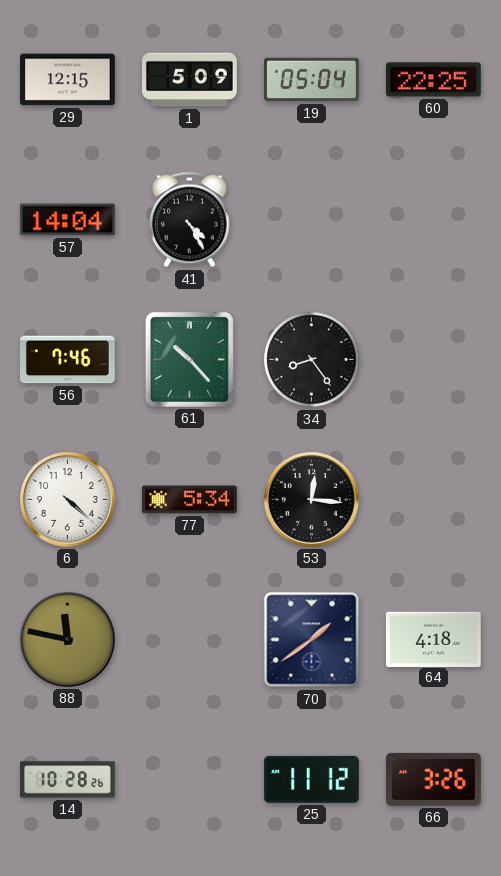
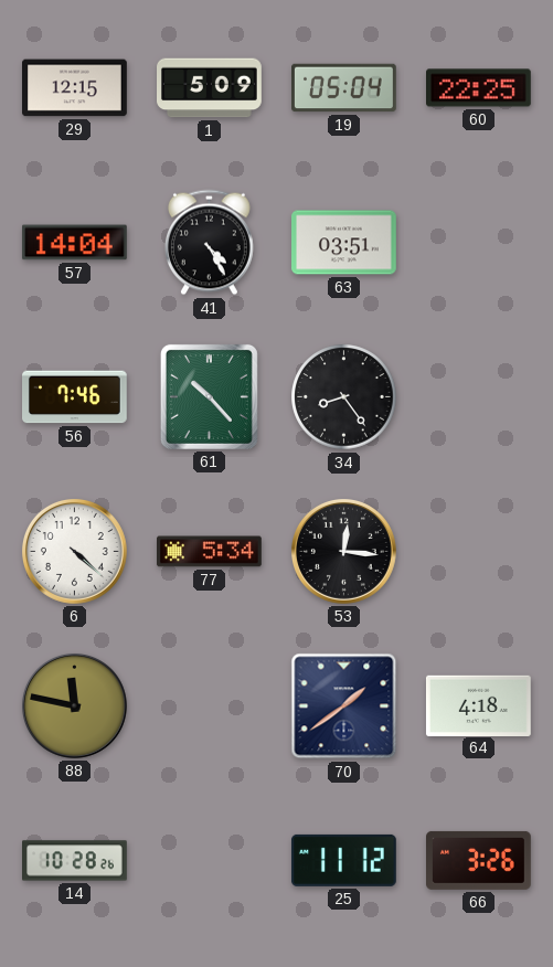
63: none -> 03:51
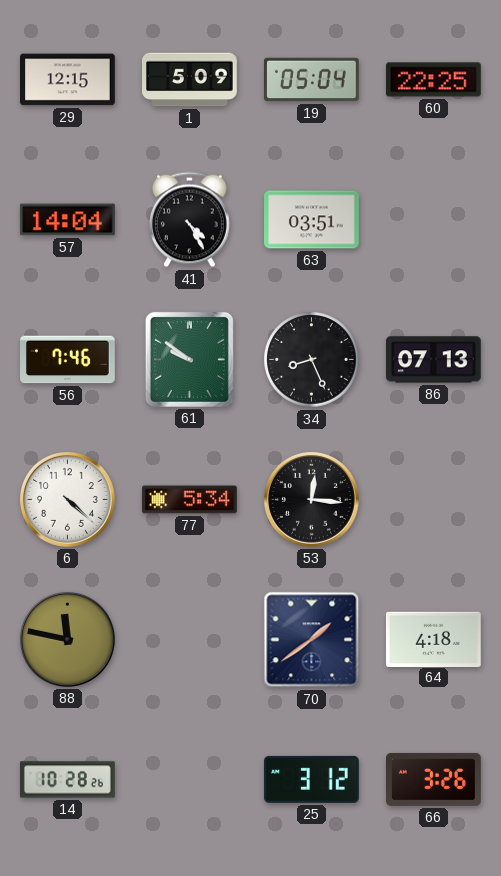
61: 10:23 -> 9:51
34: 8:24 -> 8:26
86: none -> 07:13
25: 11:12 -> 3:12
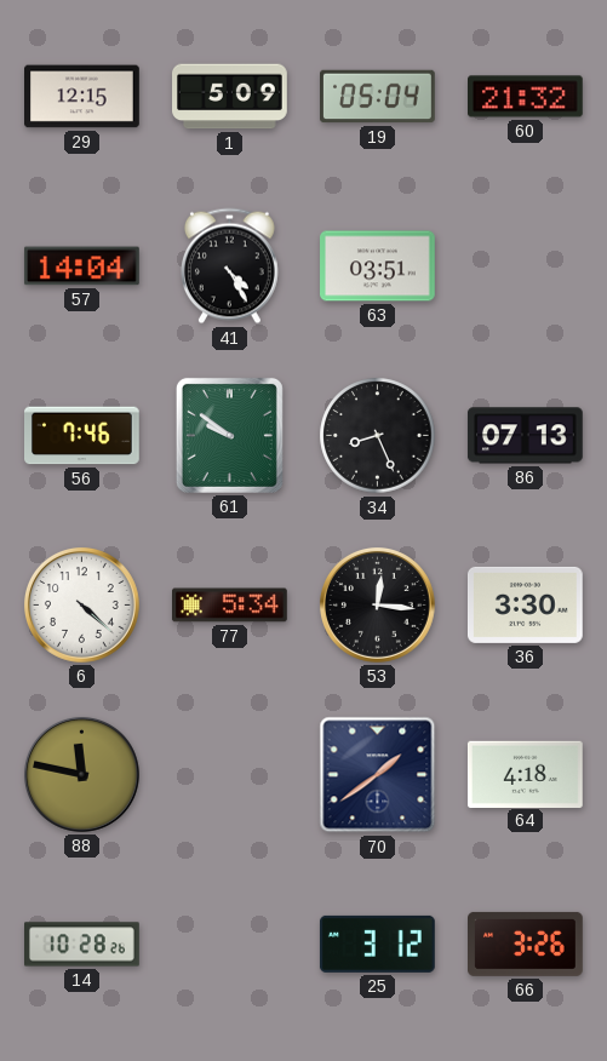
60: 22:25 -> 21:32
36: none -> 3:30
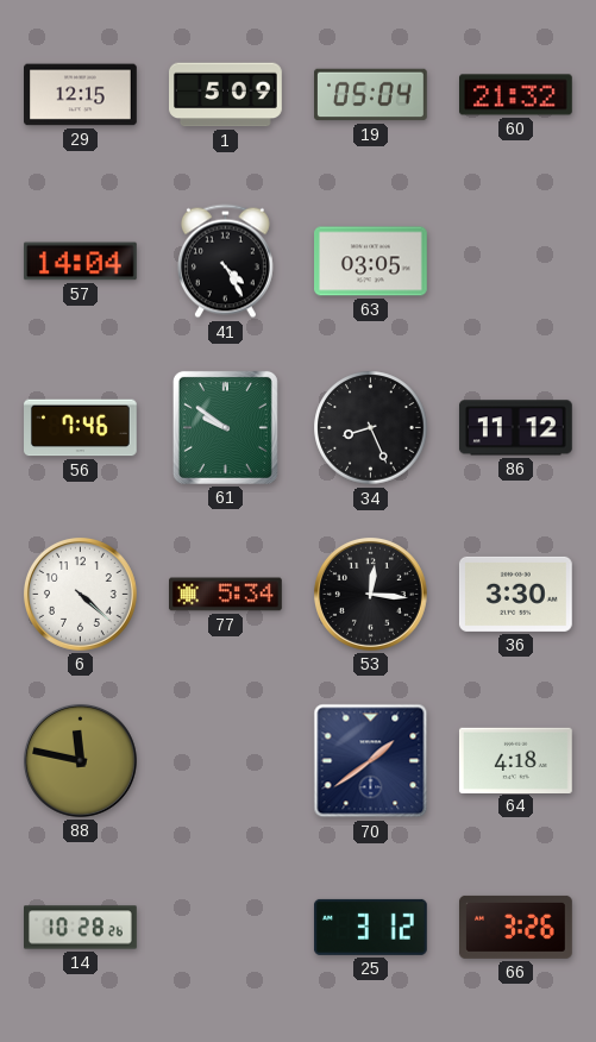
63: 03:51 -> 03:05
86: 07:13 -> 11:12
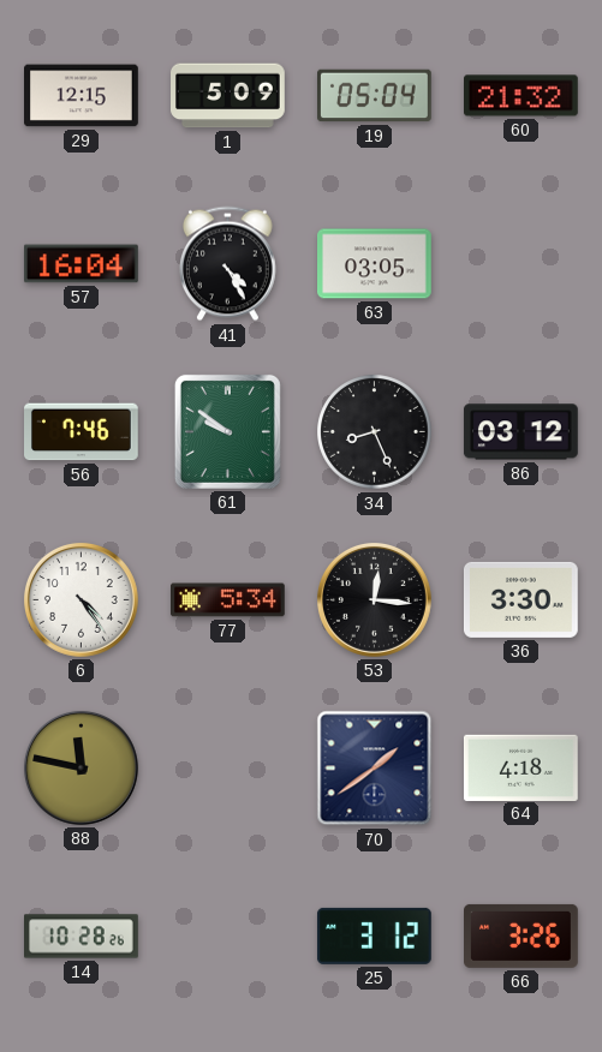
57: 14:04 -> 16:04
86: 11:12 -> 03:12
6: 4:22 -> 4:24
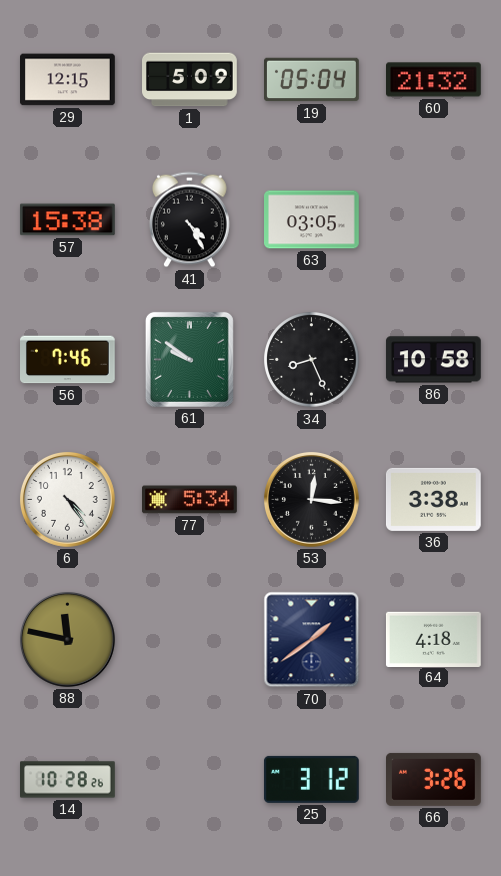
57: 16:04 -> 15:38
86: 03:12 -> 10:58
36: 3:30 -> 3:38
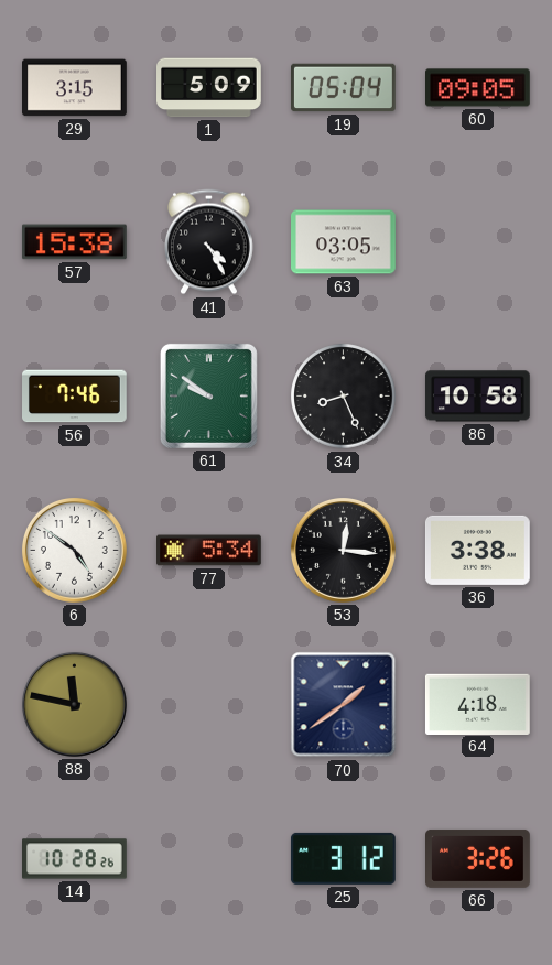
29: 12:15 -> 3:15
60: 21:32 -> 09:05
6: 4:24 -> 4:51
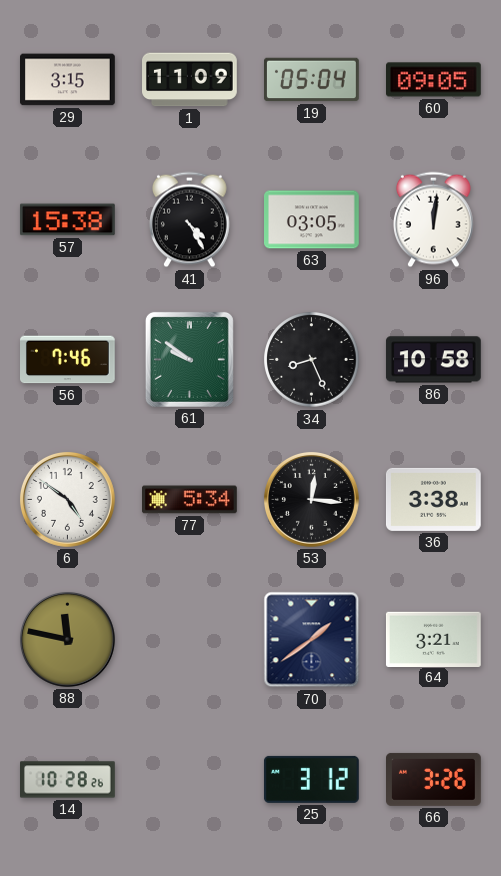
1: 5:09 -> 11:09
96: none -> 12:01
64: 4:18 -> 3:21
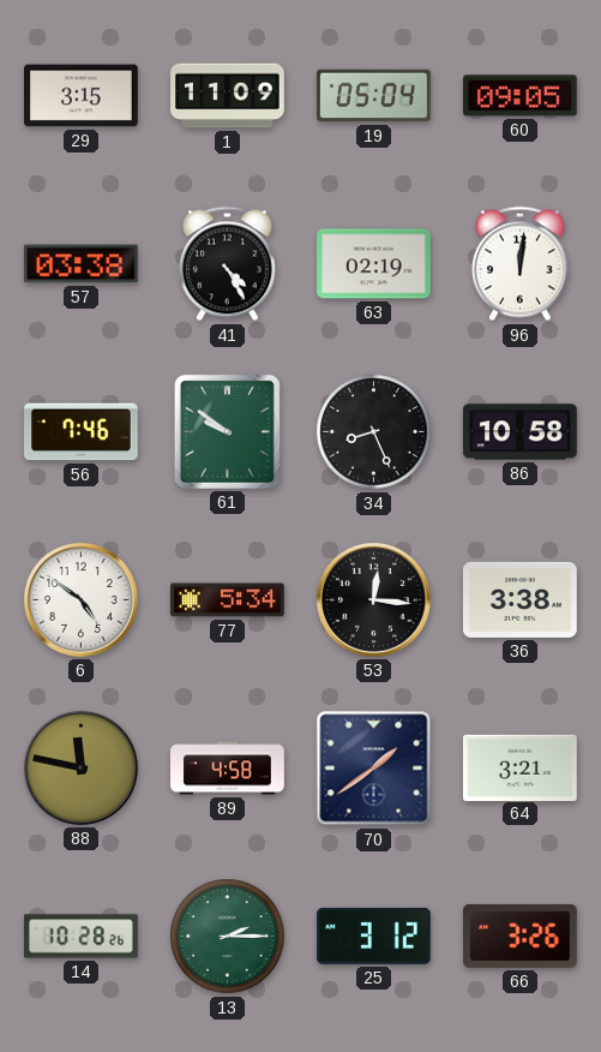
57: 15:38 -> 03:38
63: 03:05 -> 02:19
89: none -> 4:58
13: none -> 2:15
